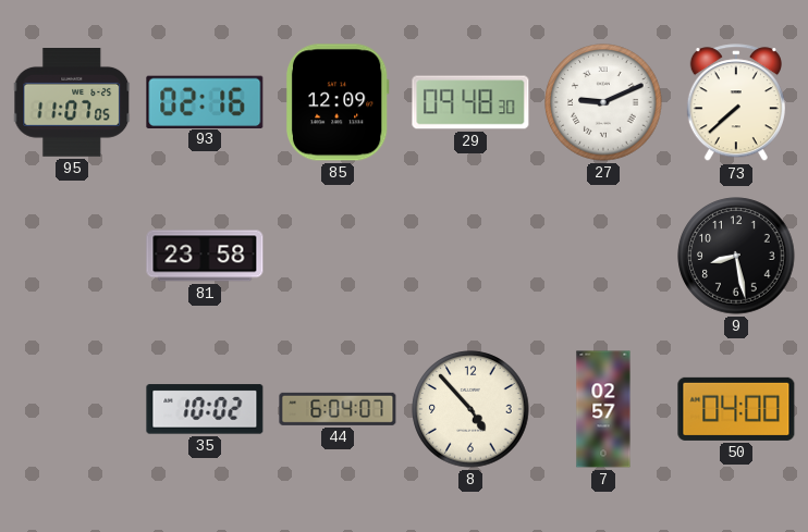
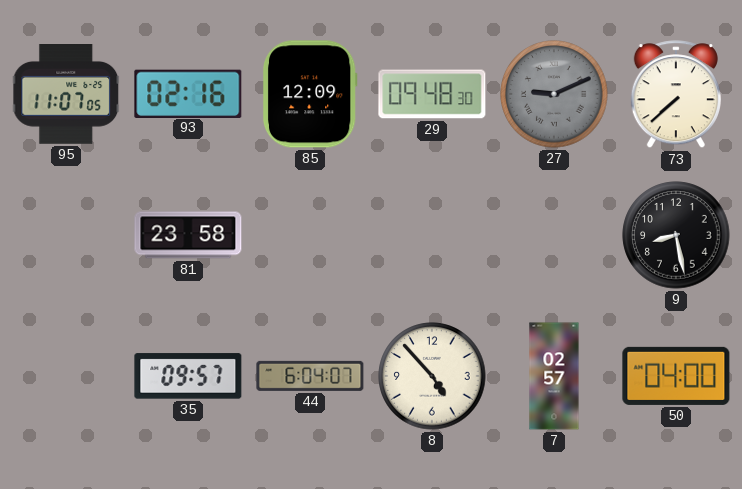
27 dial: white -> grey
35: 10:02 -> 09:57
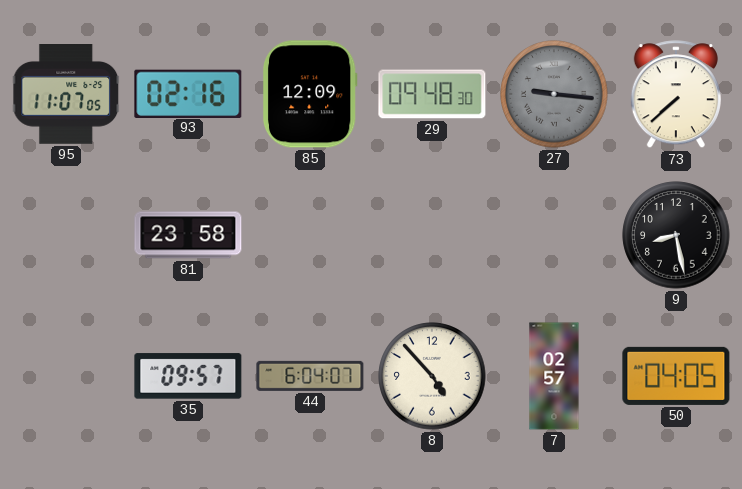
27: 9:11 -> 9:16
50: 04:00 -> 04:05
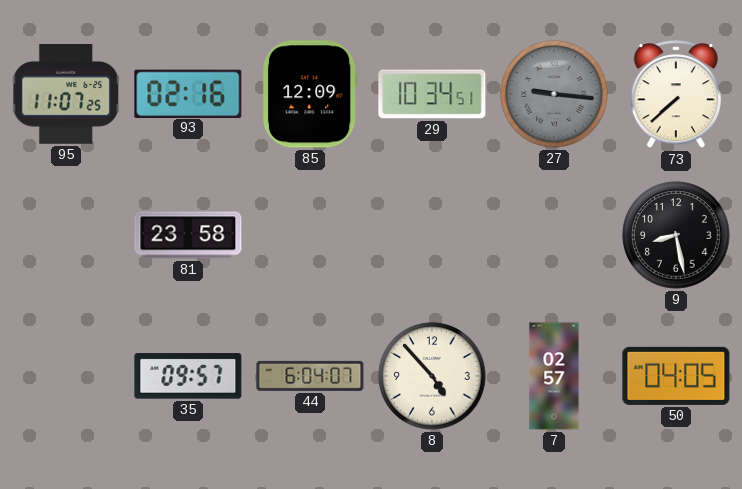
95: 11:07:05 -> 11:07:25
29: 09:48 -> 10:34
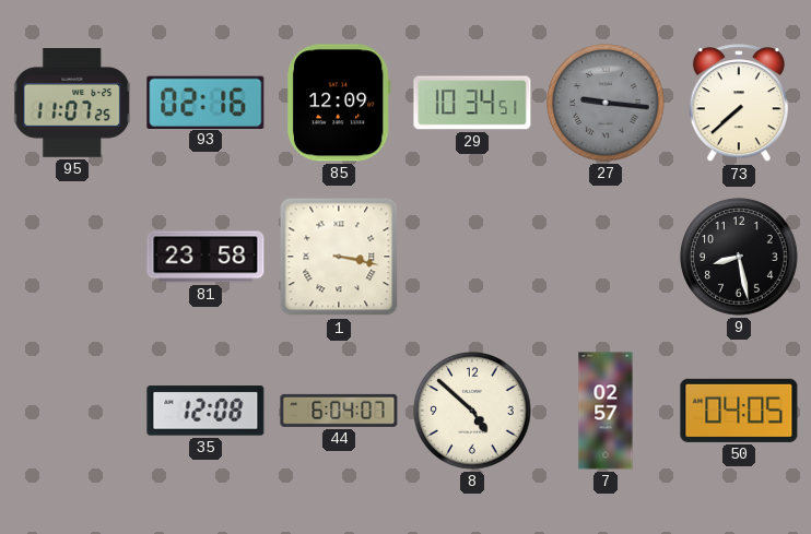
1: none -> 3:17
35: 09:57 -> 12:08
8: 4:53 -> 4:52
